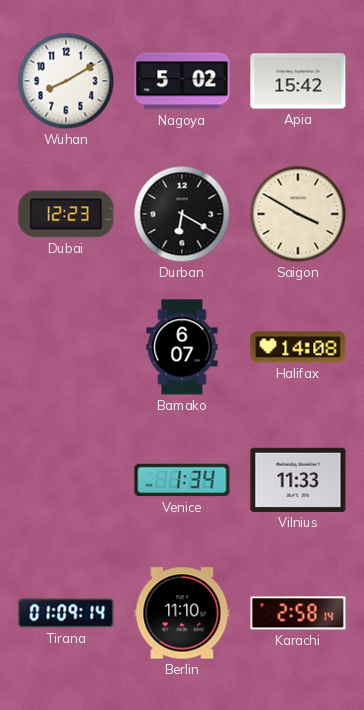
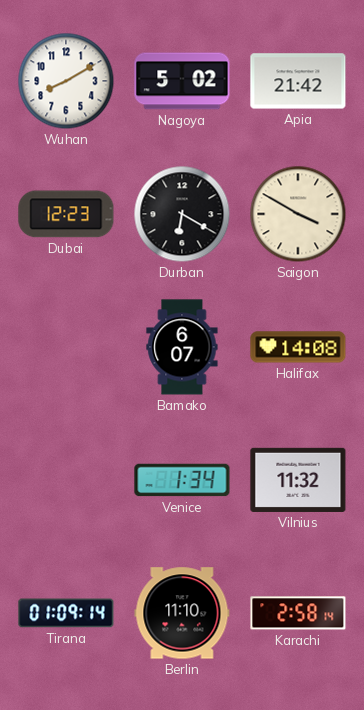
Apia: 15:42 -> 21:42
Vilnius: 11:33 -> 11:32
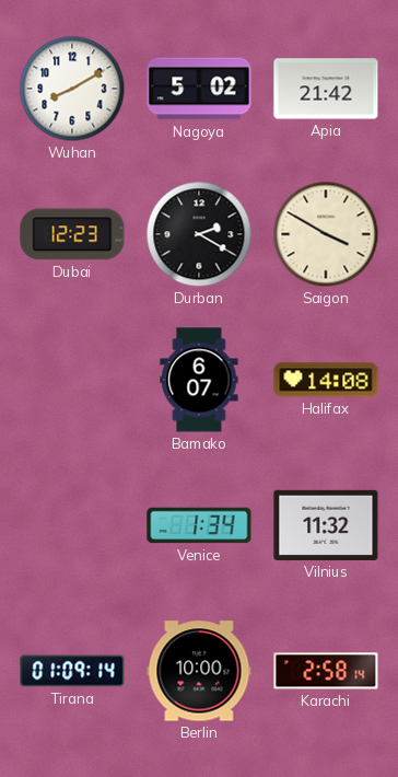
Durban: 6:20 -> 2:20
Berlin: 11:10 -> 10:00
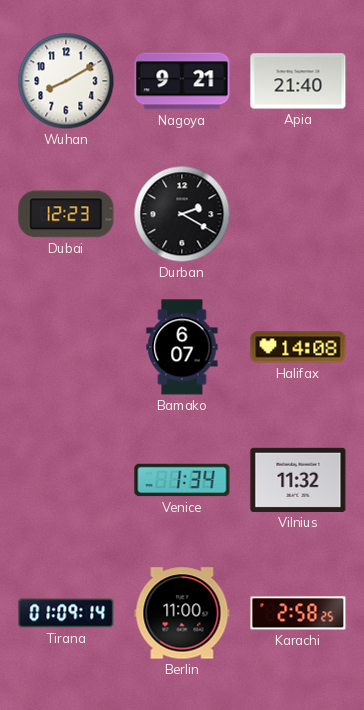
Nagoya: 5:02 -> 9:21
Apia: 21:42 -> 21:40
Saigon: 3:50 -> none
Berlin: 10:00 -> 11:00
Karachi: 2:58:14 -> 2:58:25
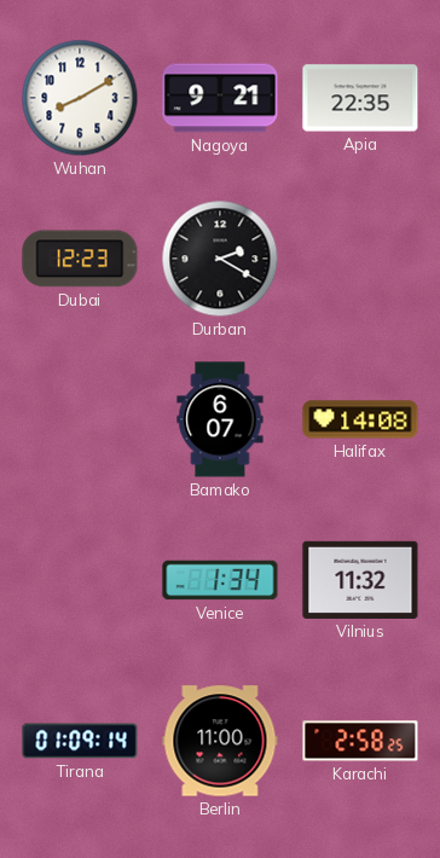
Apia: 21:40 -> 22:35
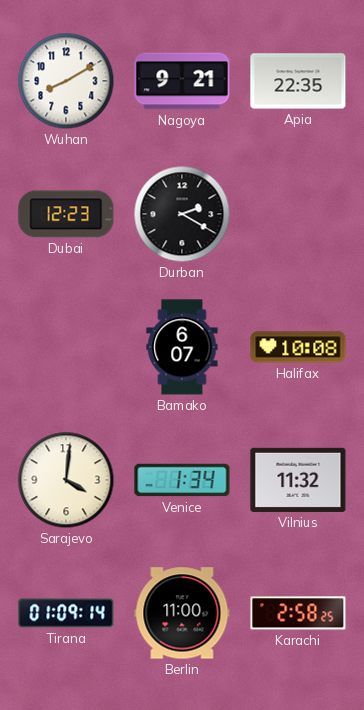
Halifax: 14:08 -> 10:08
Sarajevo: none -> 4:01
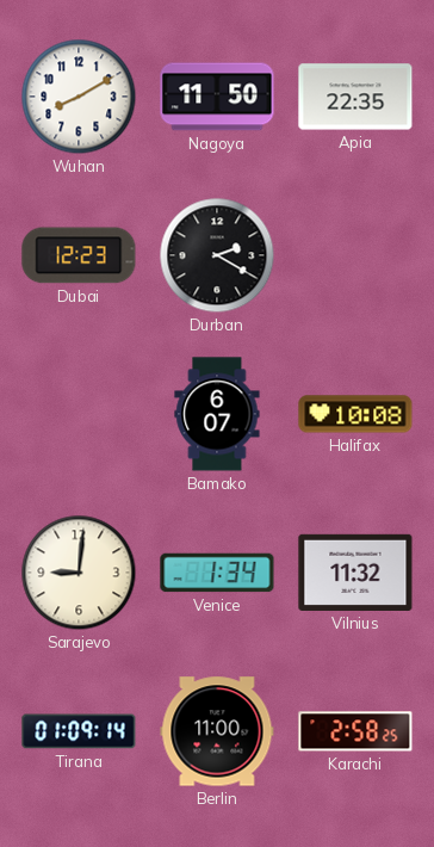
Nagoya: 9:21 -> 11:50
Sarajevo: 4:01 -> 9:01
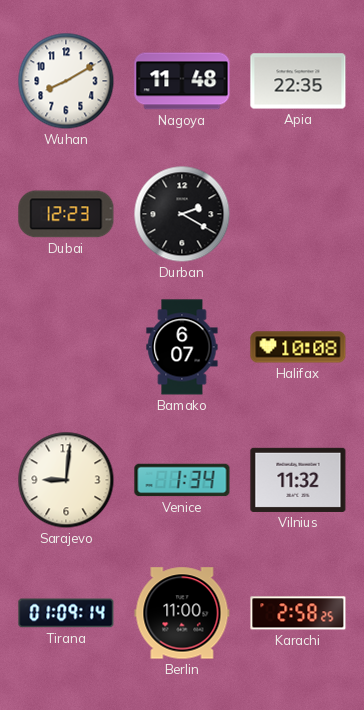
Nagoya: 11:50 -> 11:48
